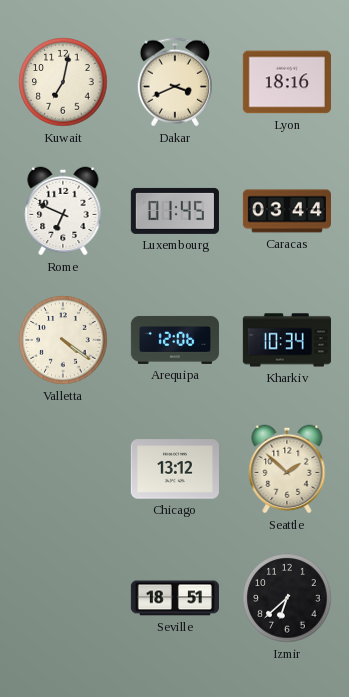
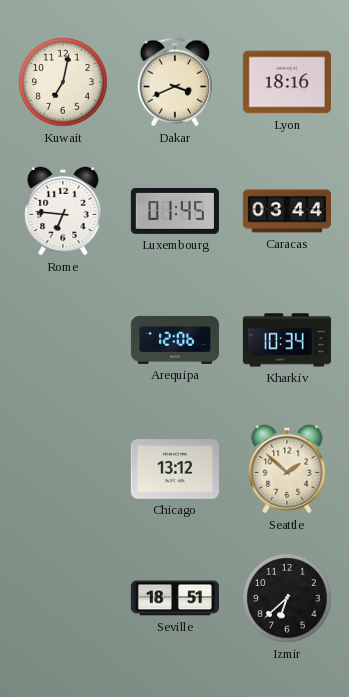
Rome: 6:49 -> 6:46
Valletta: 4:21 -> none
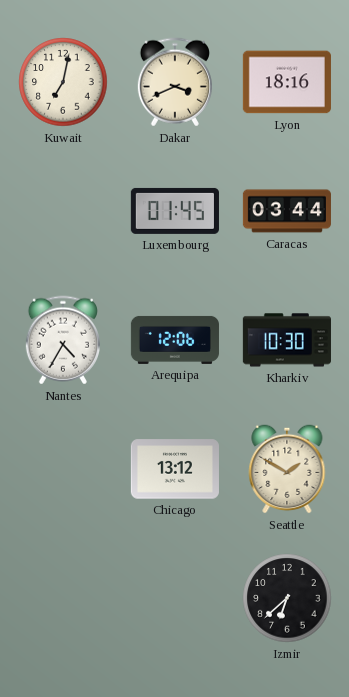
Rome: 6:46 -> none
Nantes: none -> 4:35
Kharkiv: 10:34 -> 10:30
Seattle: 1:52 -> 1:50
Seville: 18:51 -> none
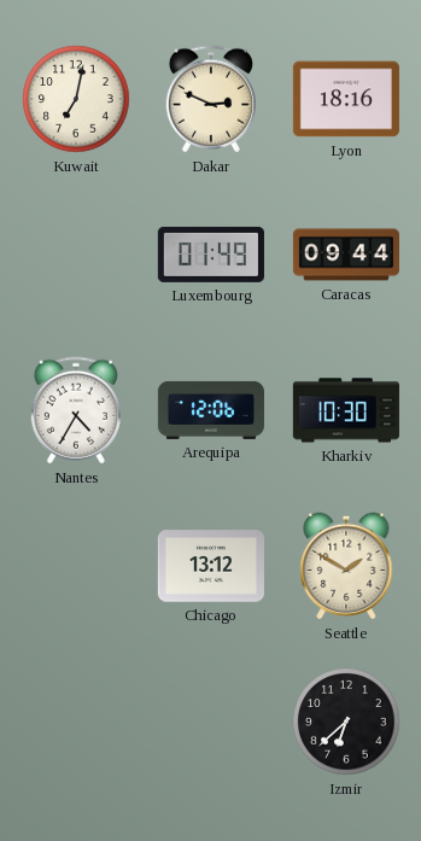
Dakar: 3:41 -> 2:49
Luxembourg: 01:45 -> 01:49
Caracas: 03:44 -> 09:44
